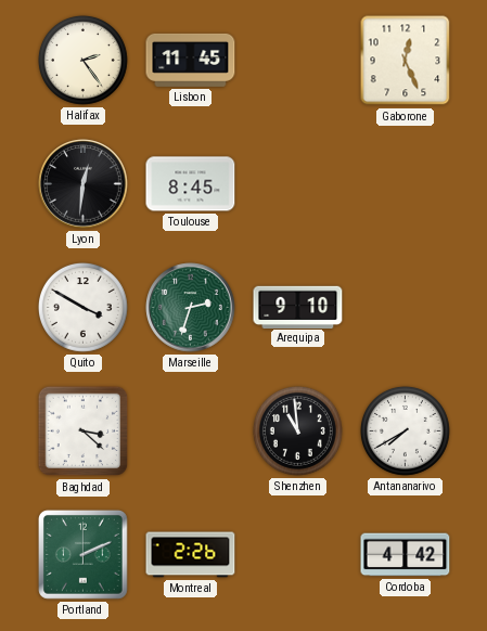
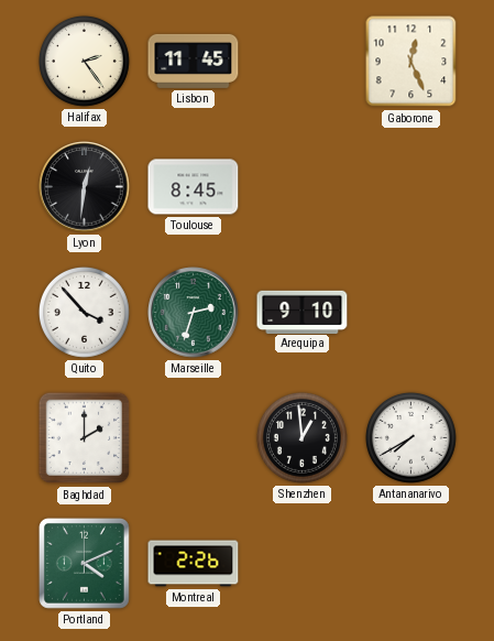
Quito: 3:50 -> 3:53
Baghdad: 3:22 -> 2:00
Shenzhen: 10:59 -> 12:59
Portland: 2:11 -> 4:11
Cordoba: 4:42 -> none
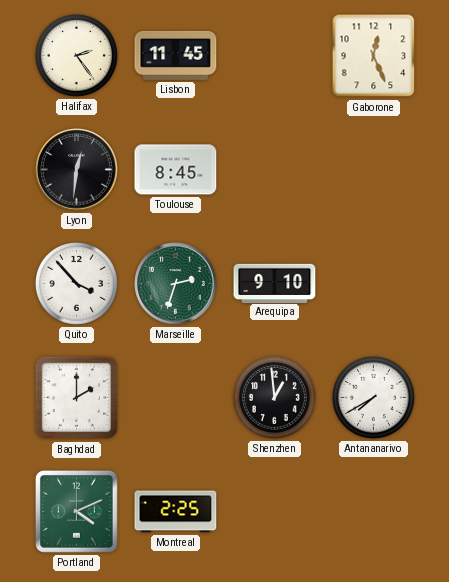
Montreal: 2:26 -> 2:25
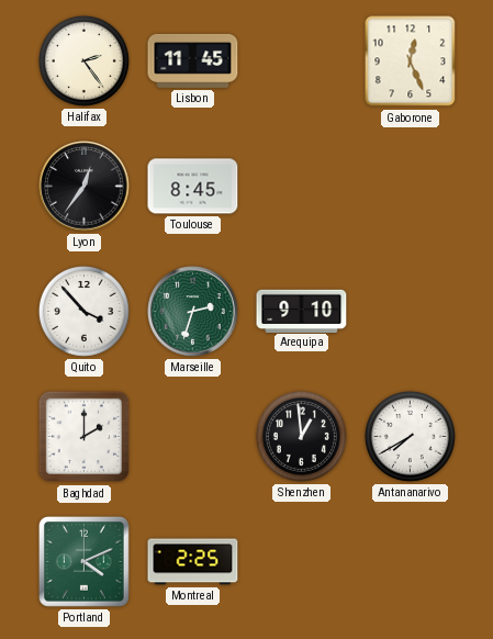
Lyon: 12:31 -> 12:36
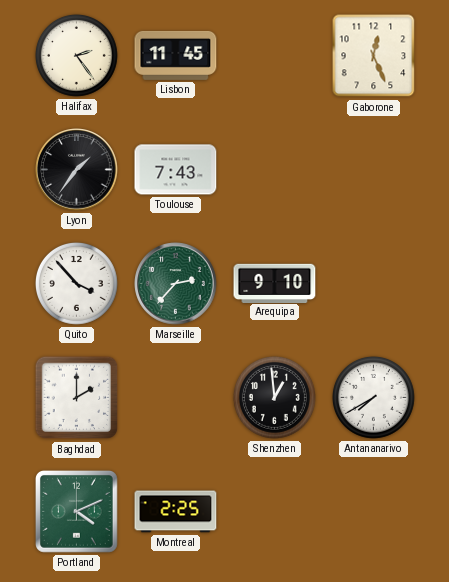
Lyon: 12:36 -> 1:36
Toulouse: 8:45 -> 7:43
Marseille: 2:33 -> 2:37
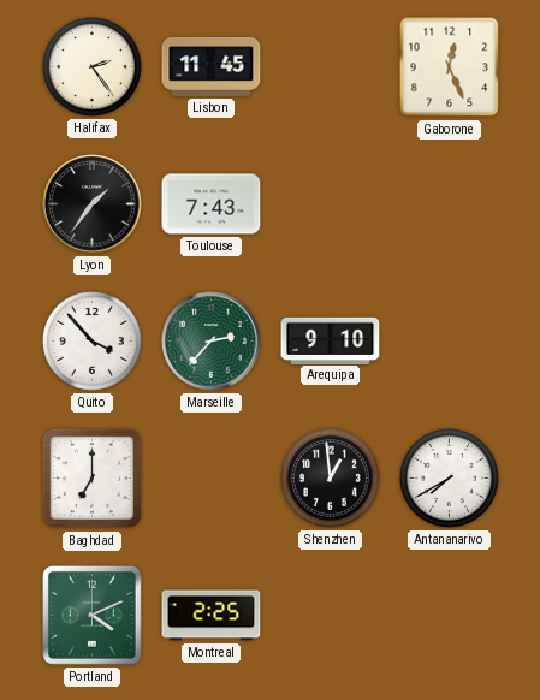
Baghdad: 2:00 -> 7:00
